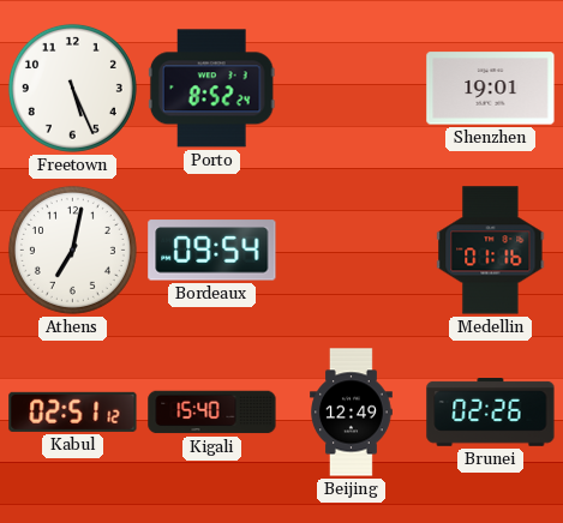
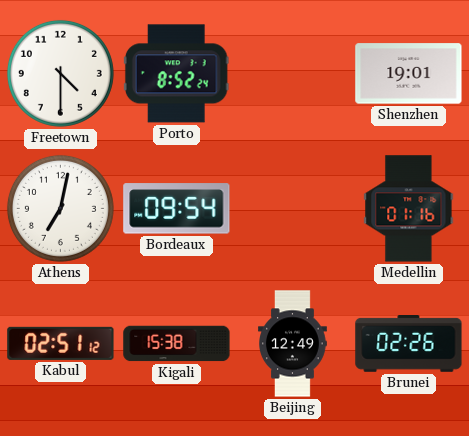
Freetown: 5:26 -> 4:30
Kigali: 15:40 -> 15:38
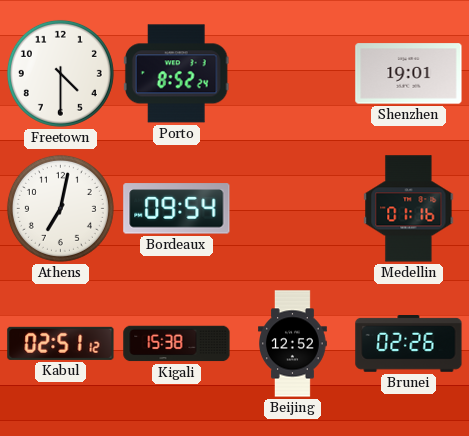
Beijing: 12:49 -> 12:52
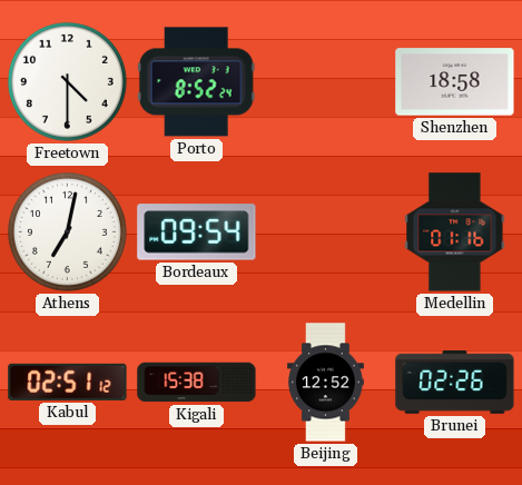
Shenzhen: 19:01 -> 18:58
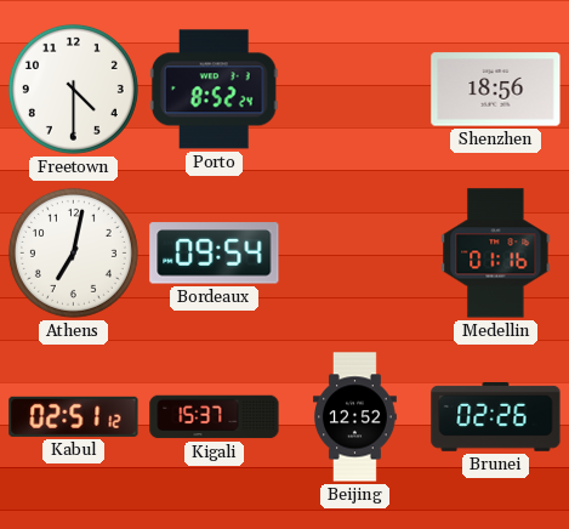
Shenzhen: 18:58 -> 18:56
Kigali: 15:38 -> 15:37
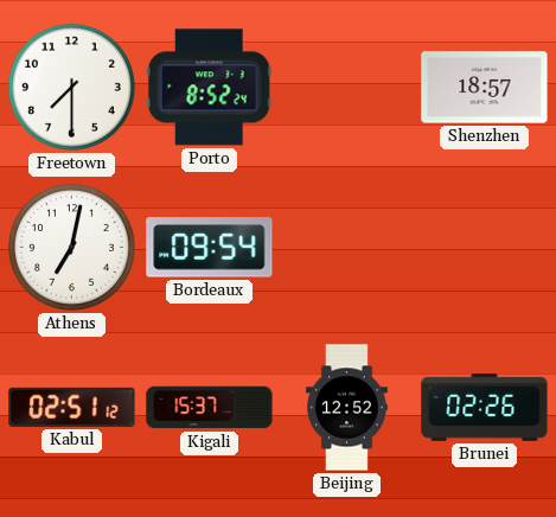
Freetown: 4:30 -> 7:30
Shenzhen: 18:56 -> 18:57
Medellin: 01:16 -> none
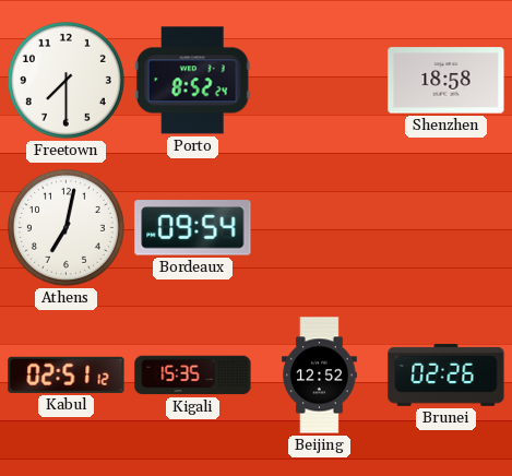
Shenzhen: 18:57 -> 18:58
Kigali: 15:37 -> 15:35
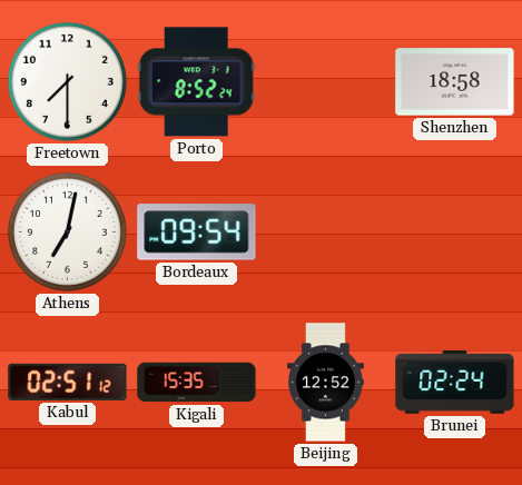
Brunei: 02:26 -> 02:24
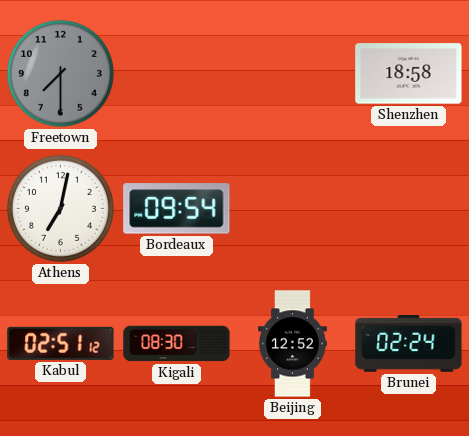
Freetown dial: white -> grey
Porto: 8:52 -> none
Kigali: 15:35 -> 08:30
